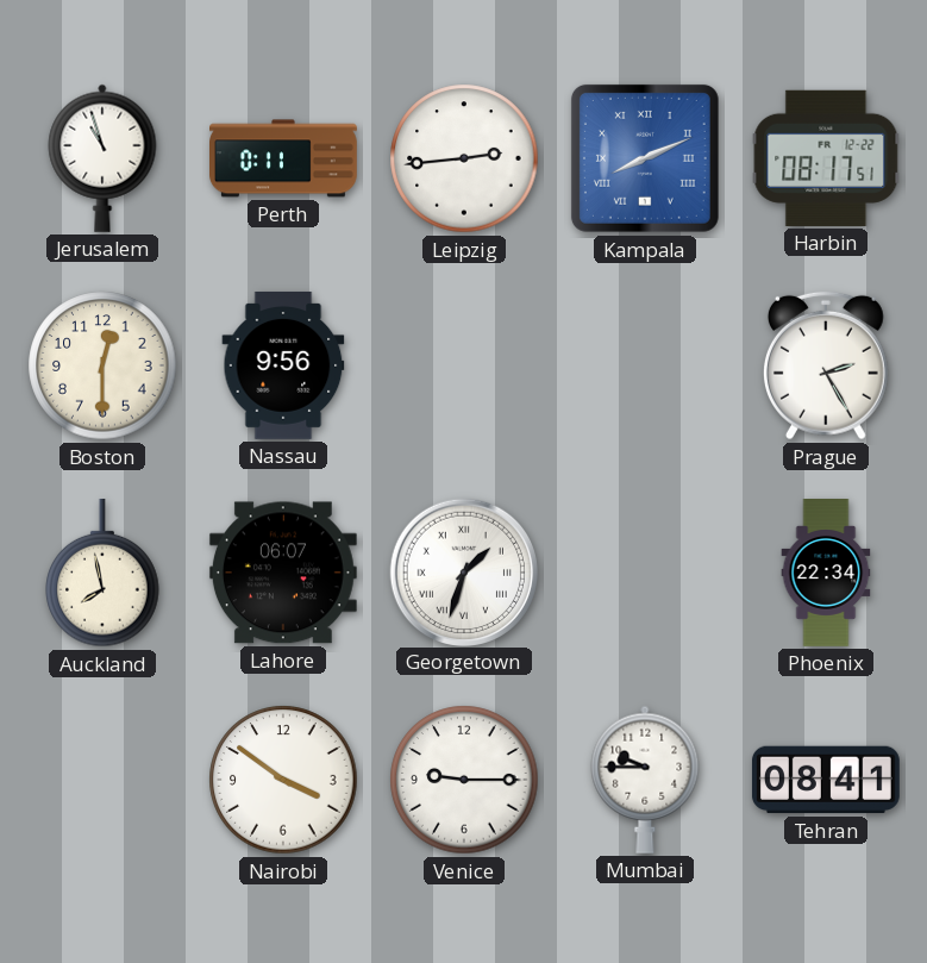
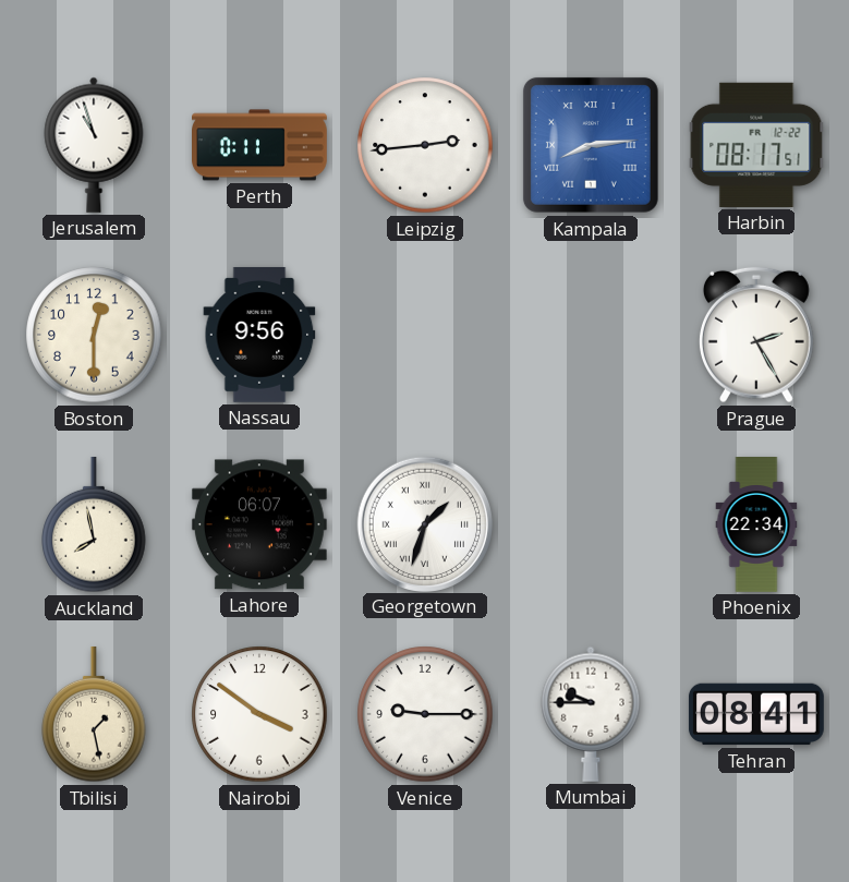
Kampala: 8:11 -> 8:14
Tbilisi: none -> 1:28
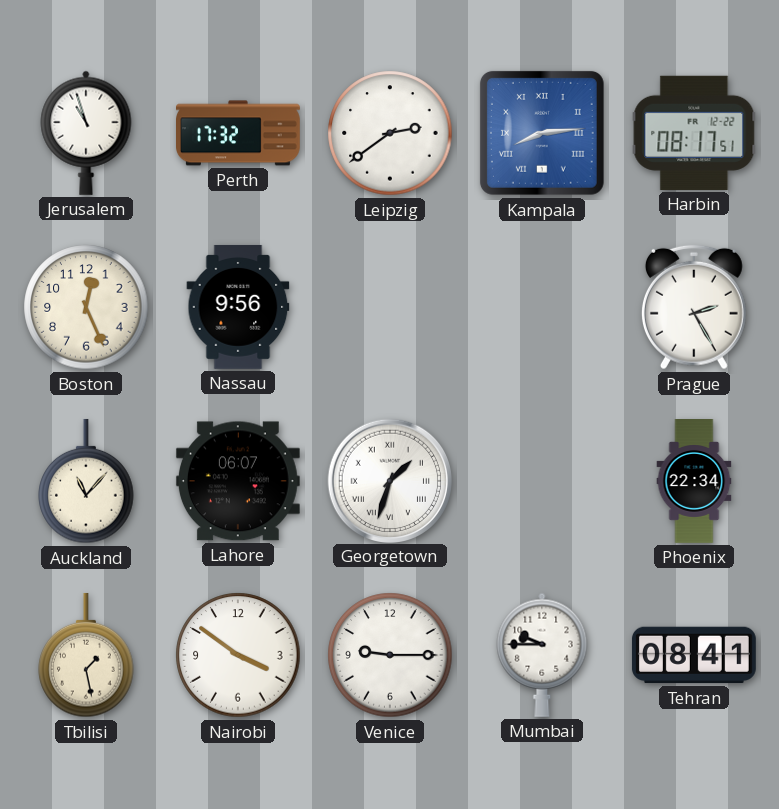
Perth: 0:11 -> 17:32
Leipzig: 2:44 -> 2:39
Boston: 12:30 -> 12:26
Auckland: 7:58 -> 11:07
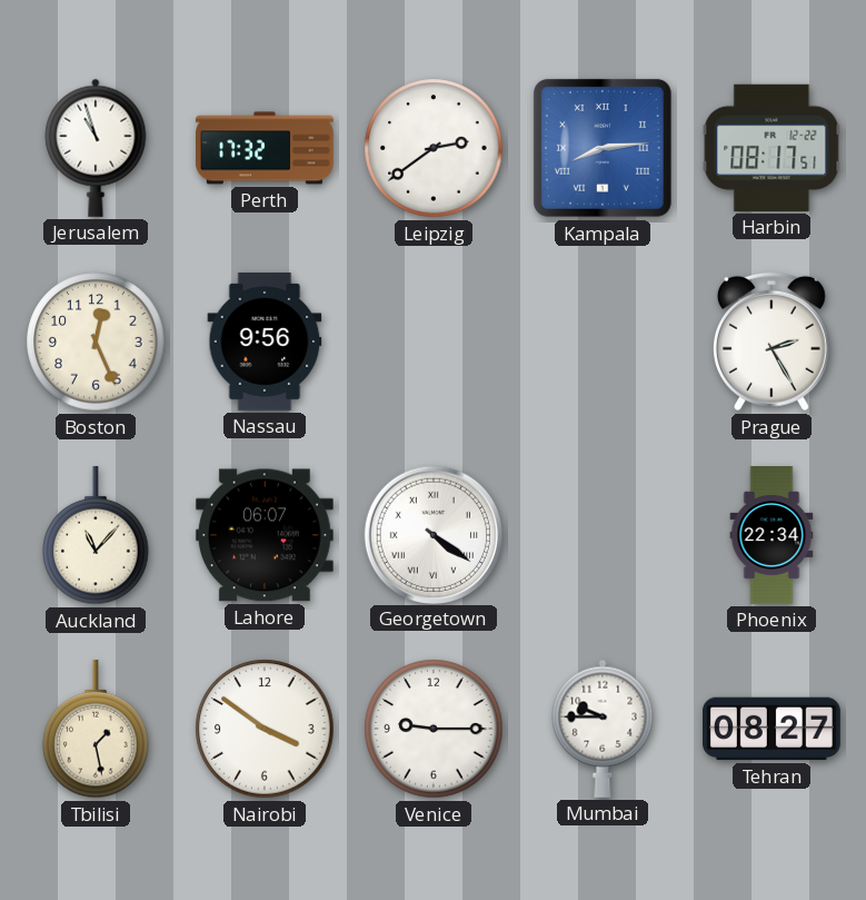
Georgetown: 1:33 -> 4:21
Tehran: 08:41 -> 08:27
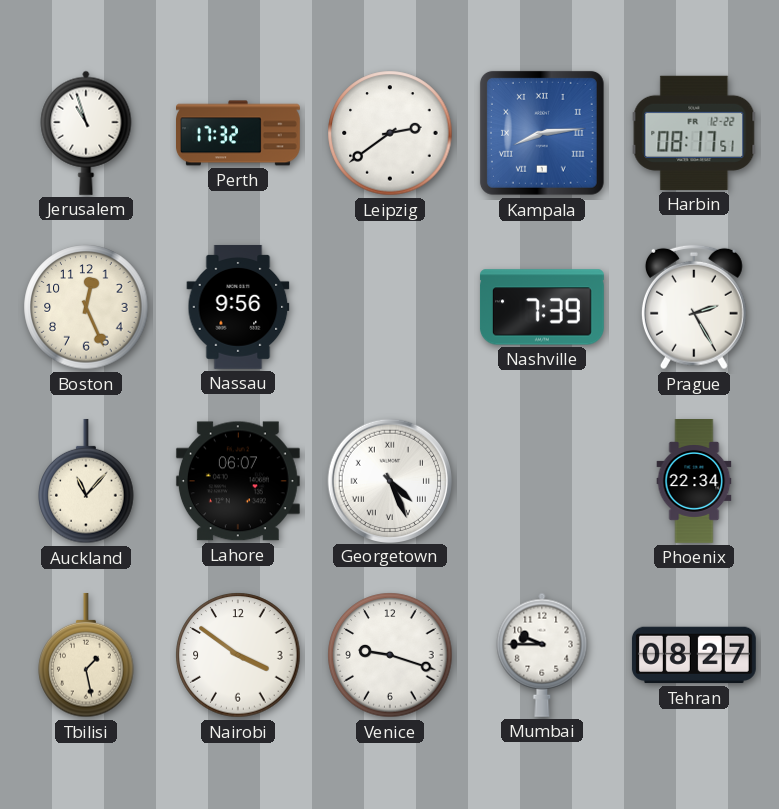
Nashville: none -> 7:39
Georgetown: 4:21 -> 4:26
Venice: 9:15 -> 9:18
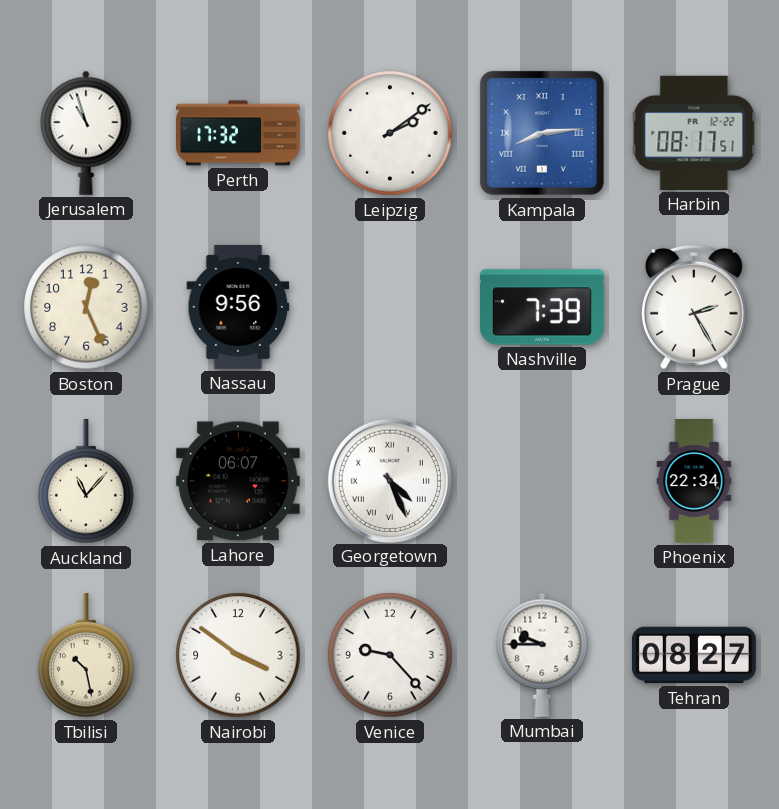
Leipzig: 2:39 -> 2:09
Tbilisi: 1:28 -> 10:28
Venice: 9:18 -> 9:23
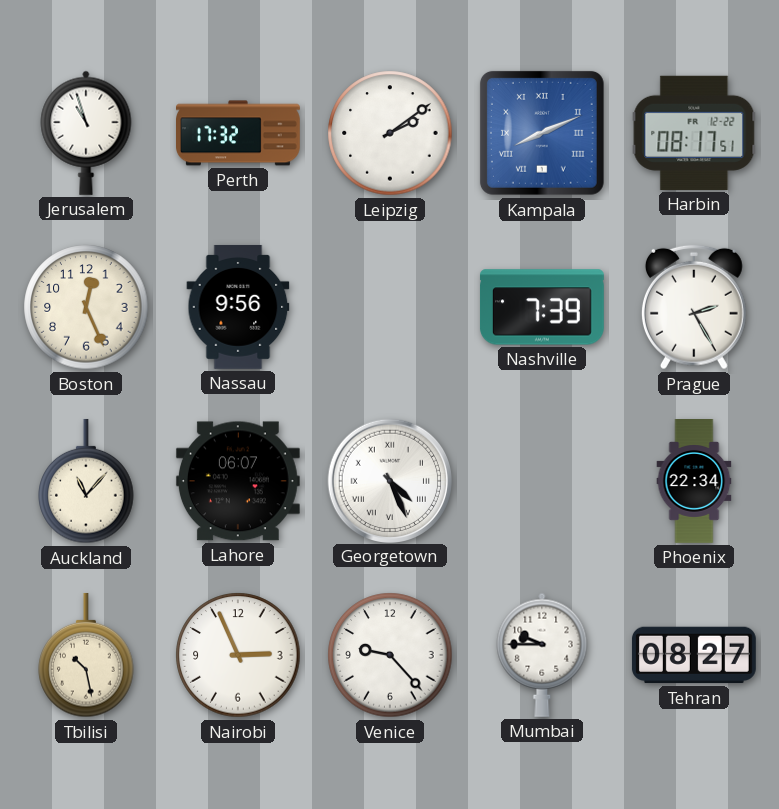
Kampala: 8:14 -> 8:11
Nairobi: 3:51 -> 2:56
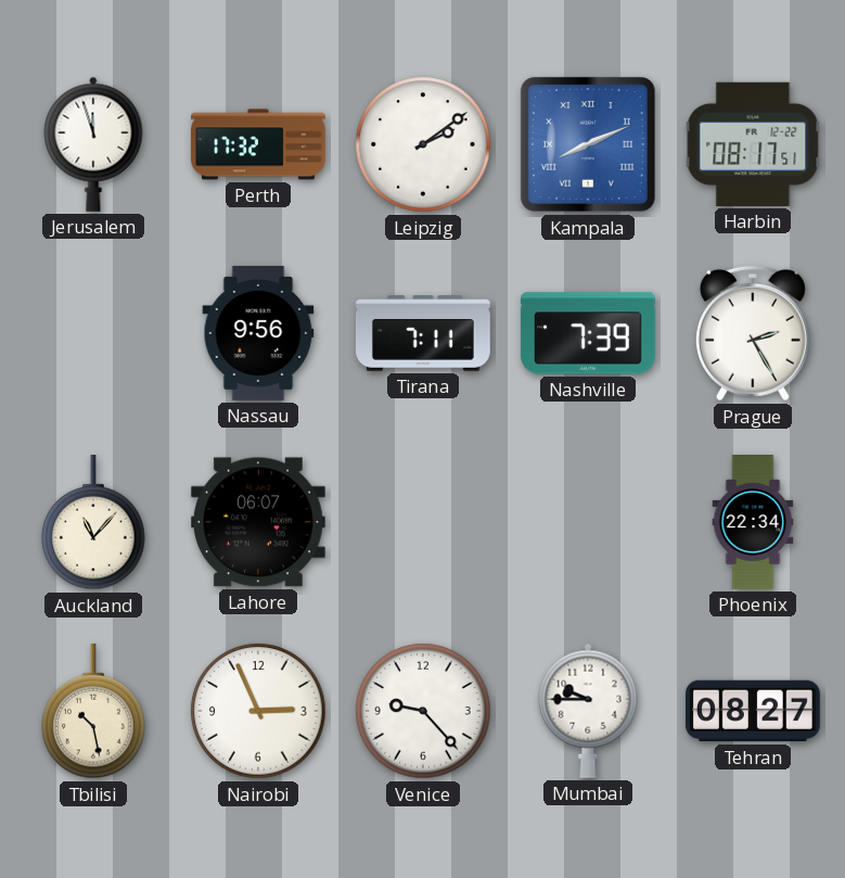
Jerusalem: 10:57 -> 11:57
Boston: 12:26 -> none
Tirana: none -> 7:11
Georgetown: 4:26 -> none
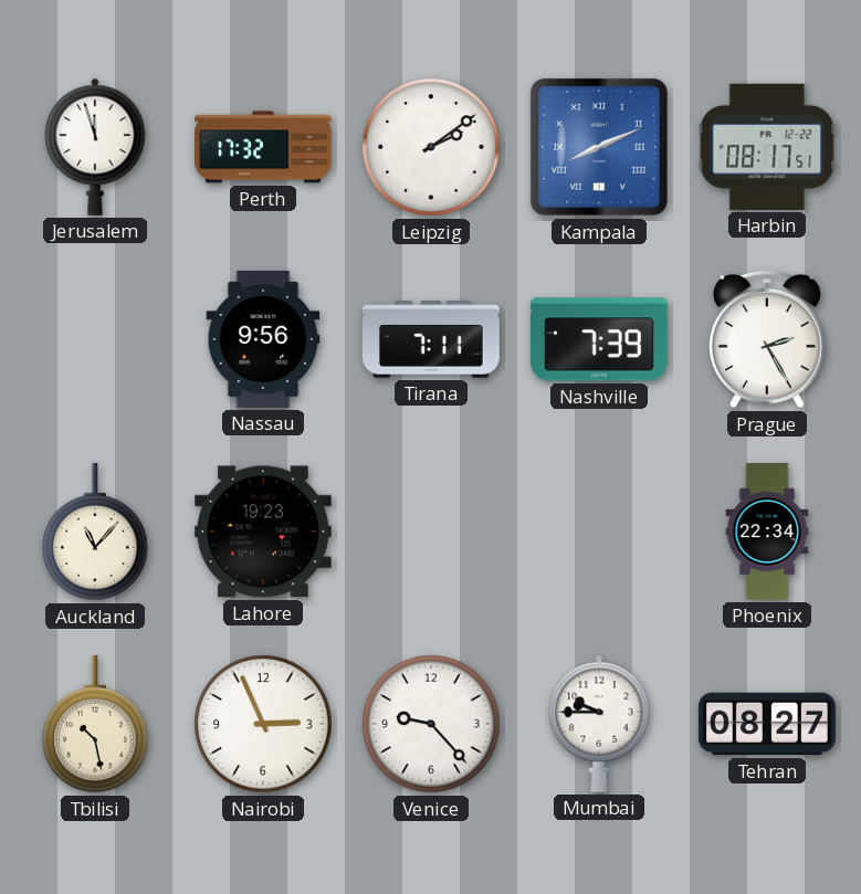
Lahore: 06:07 -> 19:23
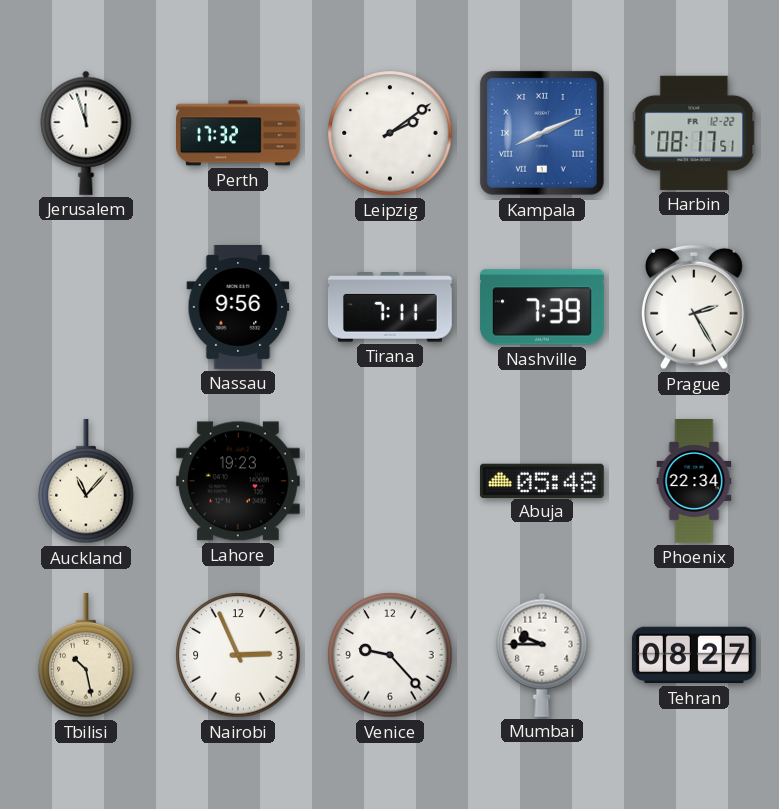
Abuja: none -> 05:48
